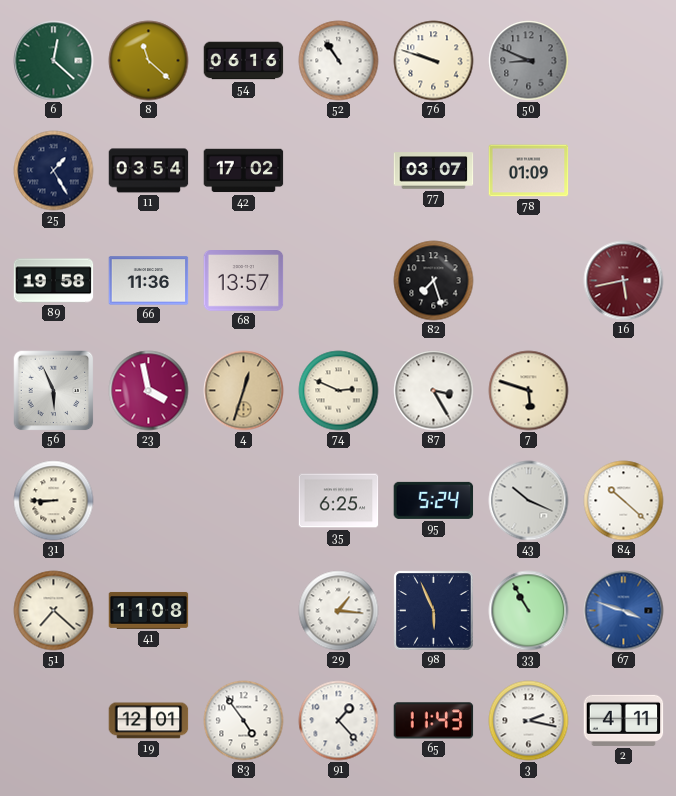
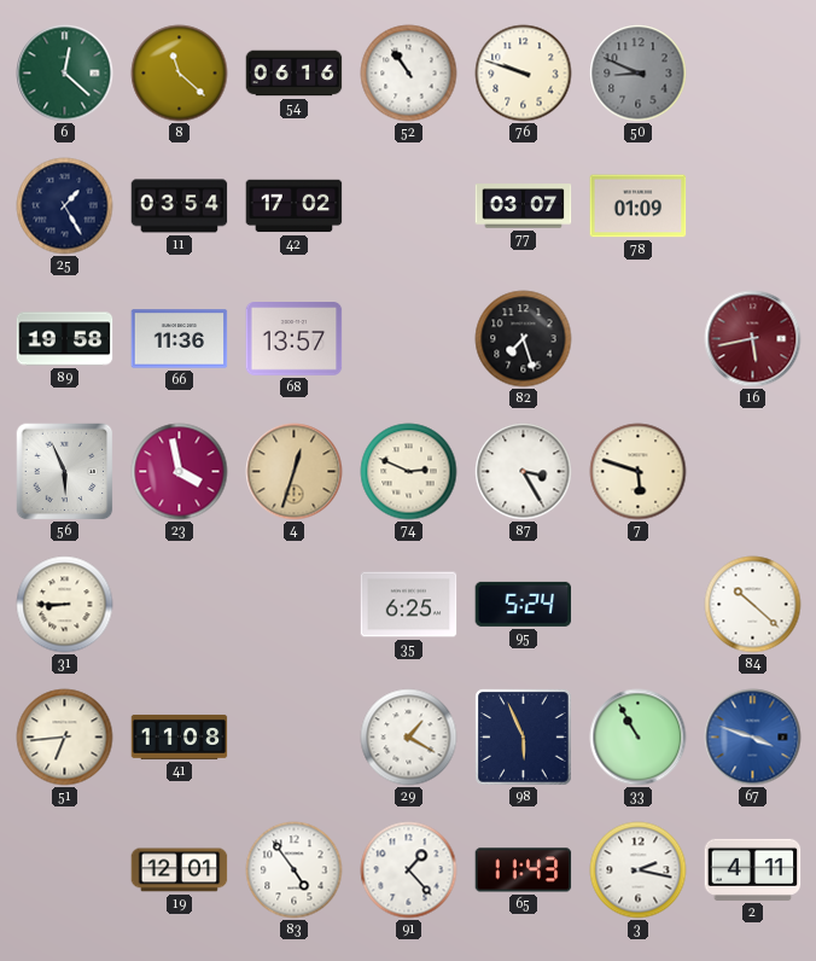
43: 10:19 -> none
51: 7:22 -> 6:44
29: 1:16 -> 1:20
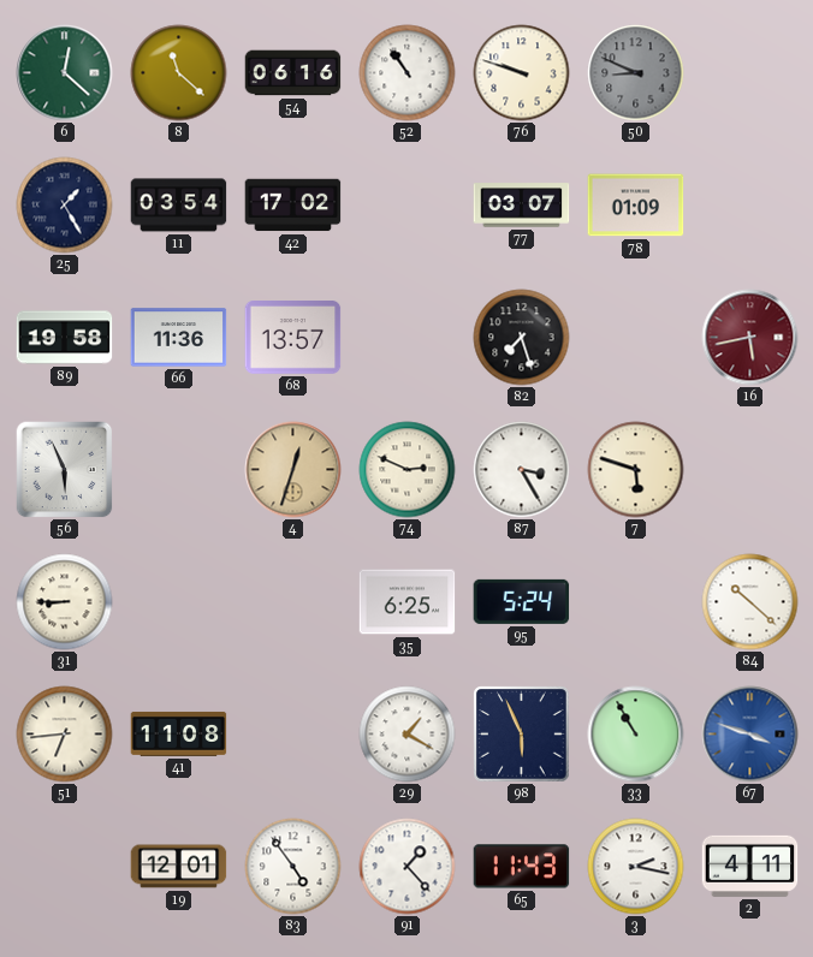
23: 3:58 -> none
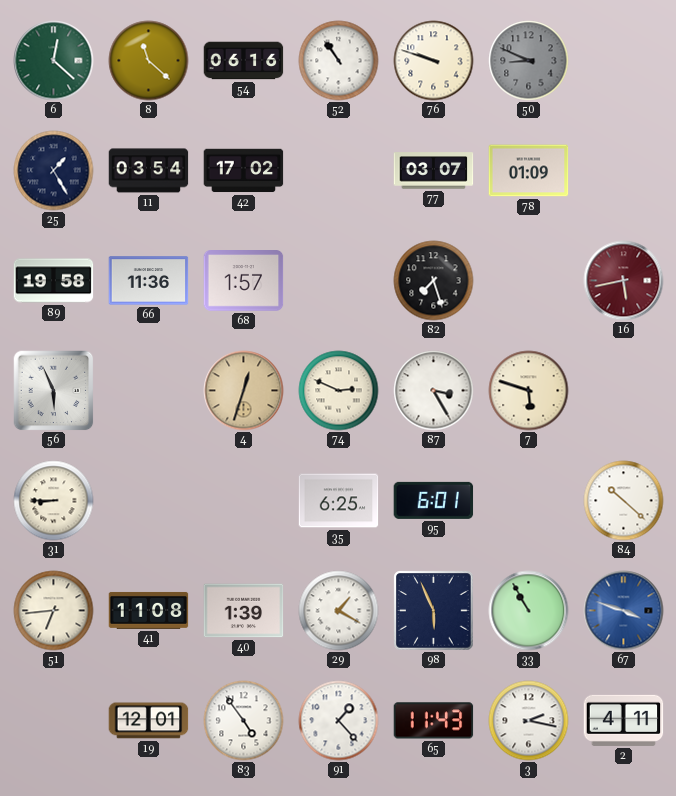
68: 13:57 -> 1:57
95: 5:24 -> 6:01
40: none -> 1:39
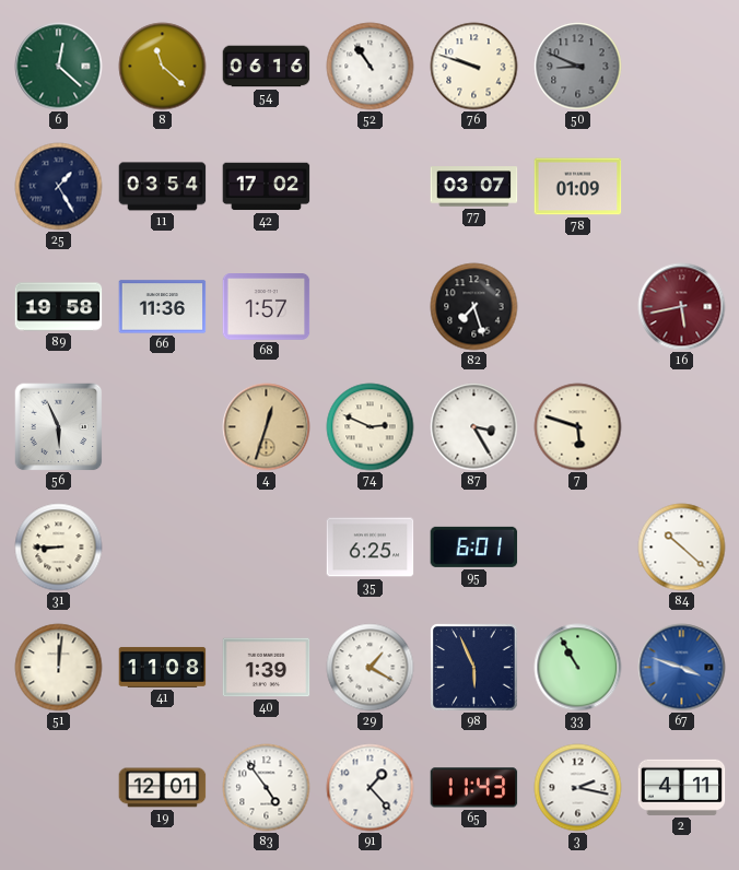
51: 6:44 -> 12:01
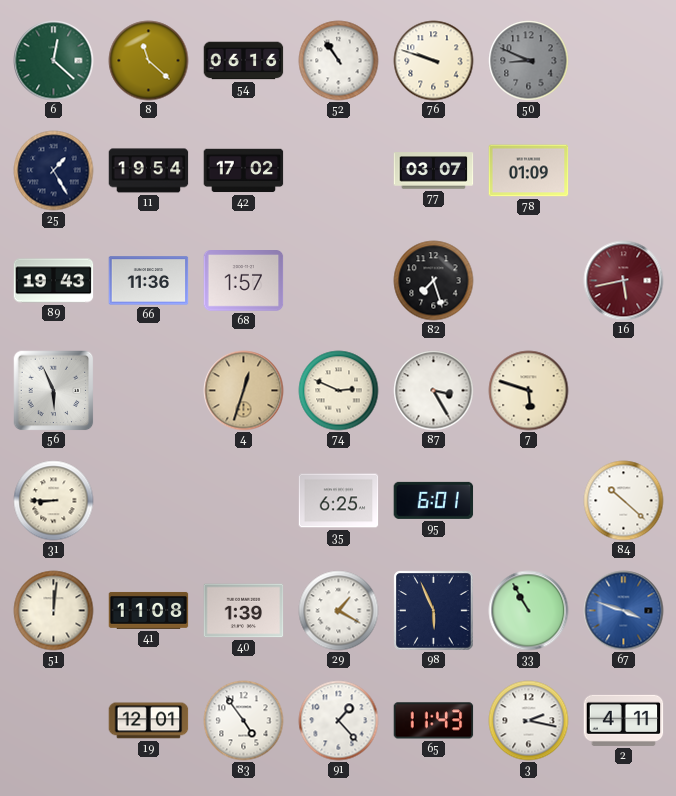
11: 03:54 -> 19:54
89: 19:58 -> 19:43
